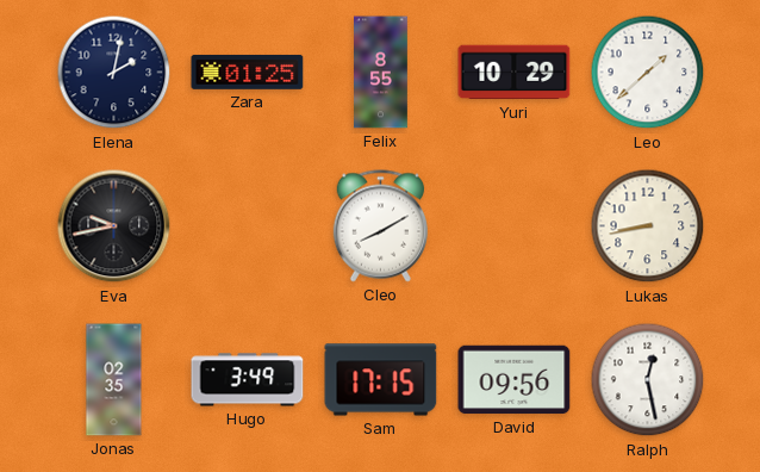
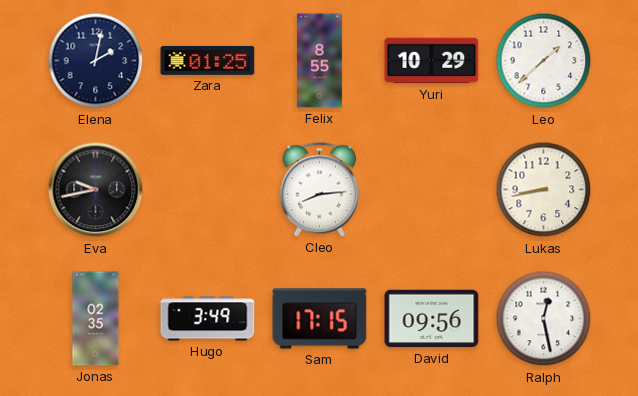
Cleo: 8:10 -> 8:14
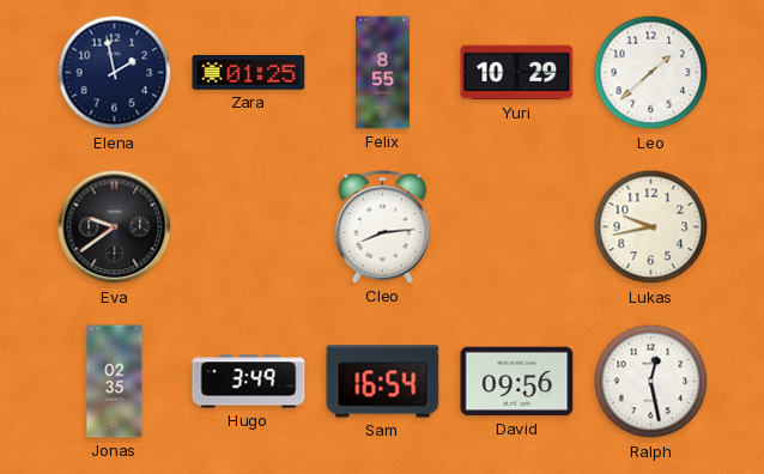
Elena: 2:02 -> 1:58
Eva: 9:43 -> 9:39
Lukas: 8:43 -> 9:43
Sam: 17:15 -> 16:54
